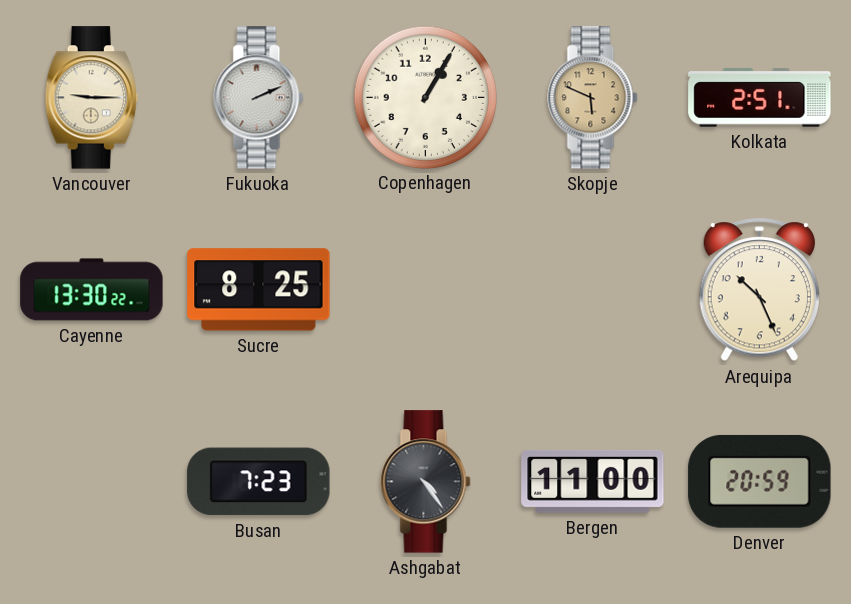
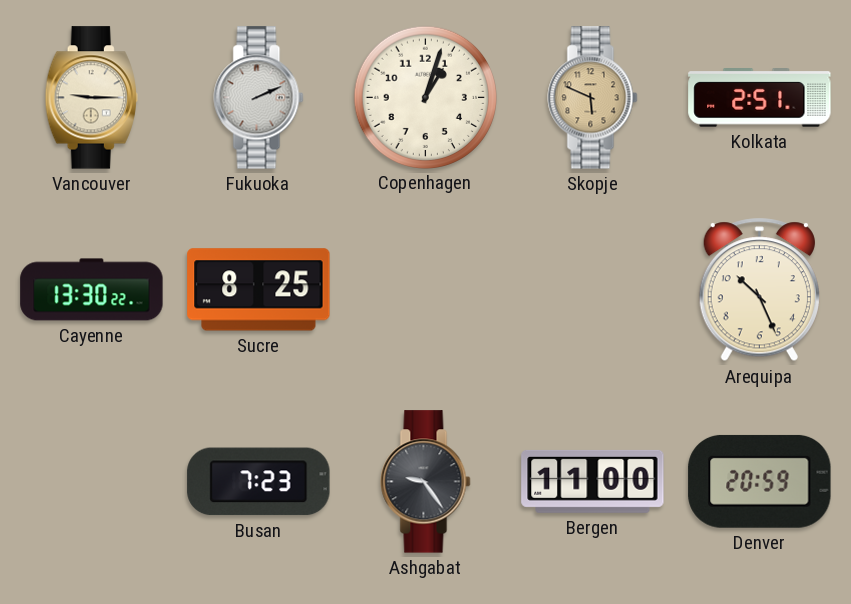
Copenhagen: 1:05 -> 1:03
Ashgabat: 4:24 -> 9:24
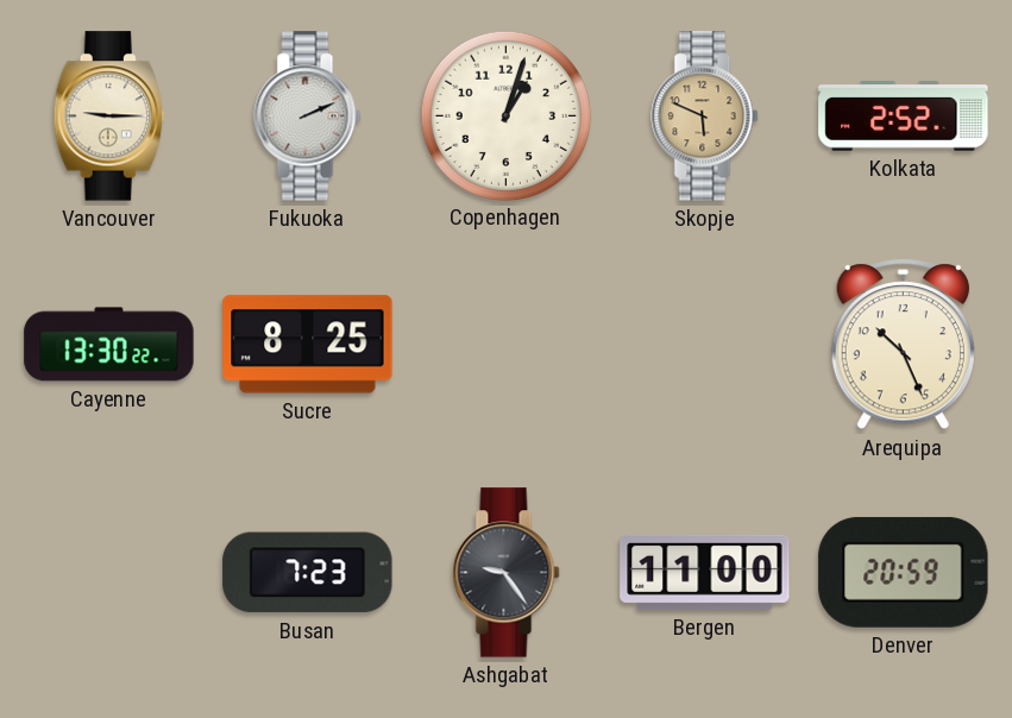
Kolkata: 2:51 -> 2:52
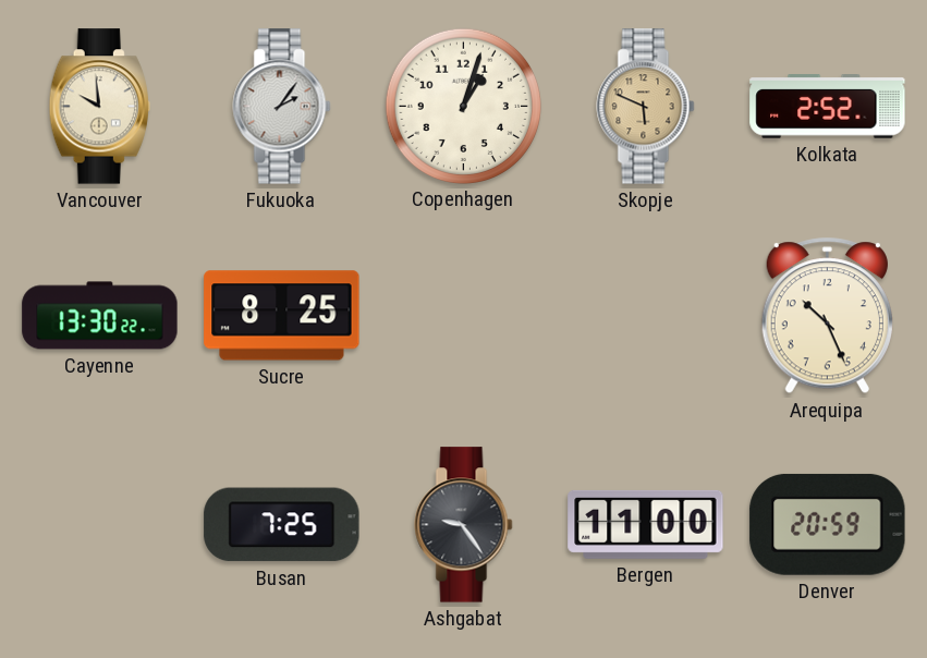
Vancouver: 9:15 -> 9:59
Fukuoka: 2:11 -> 2:06
Busan: 7:23 -> 7:25
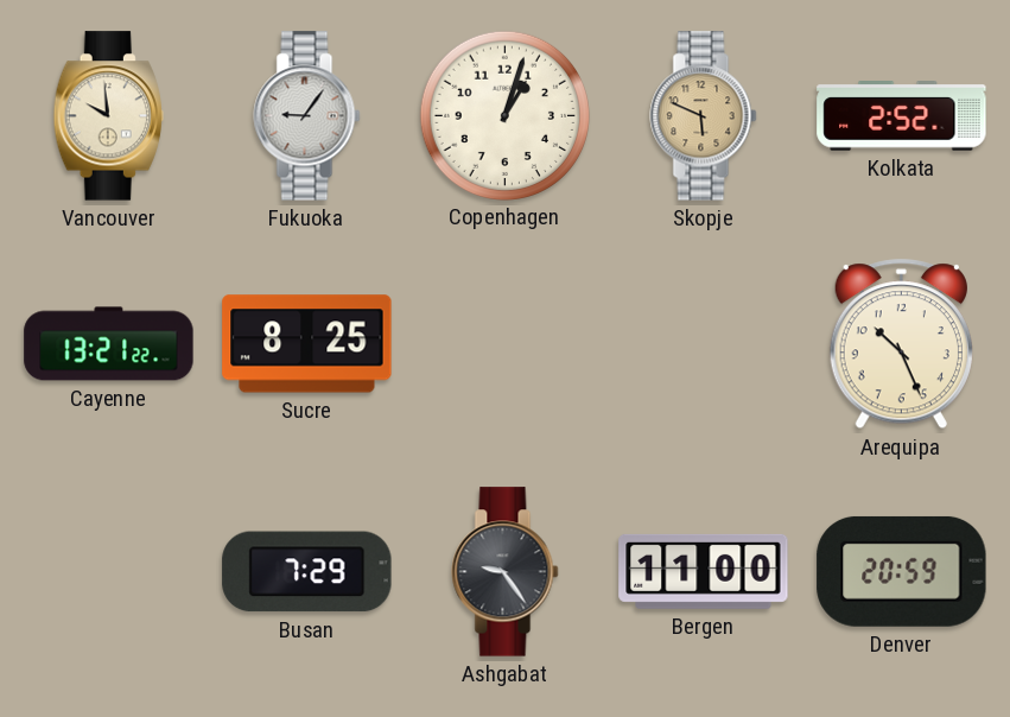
Fukuoka: 2:06 -> 9:06
Cayenne: 13:30 -> 13:21
Busan: 7:25 -> 7:29
